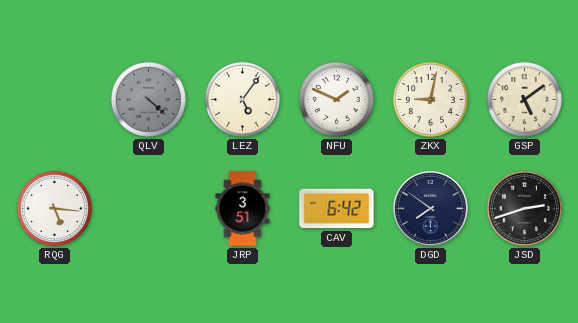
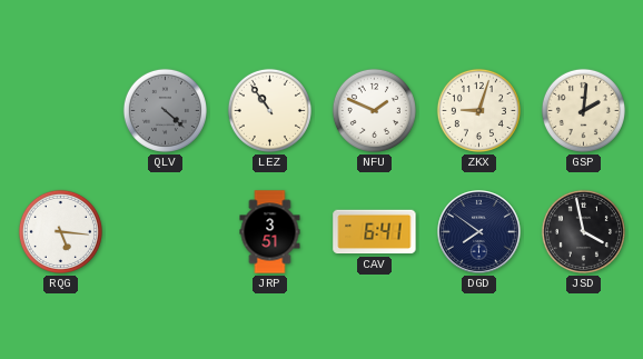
LEZ: 5:06 -> 10:54
ZKX: 9:02 -> 9:03
GSP: 5:09 -> 2:01
CAV: 6:42 -> 6:41
JSD: 2:42 -> 3:58
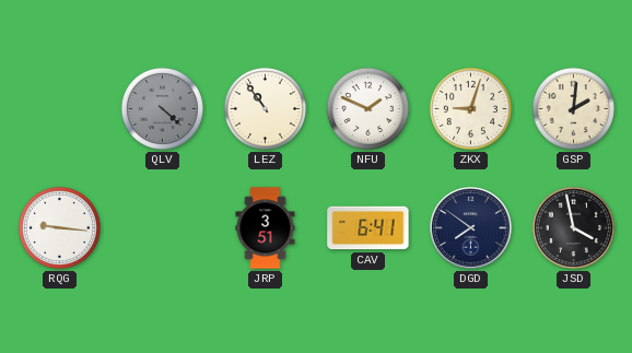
RQG: 5:16 -> 9:16
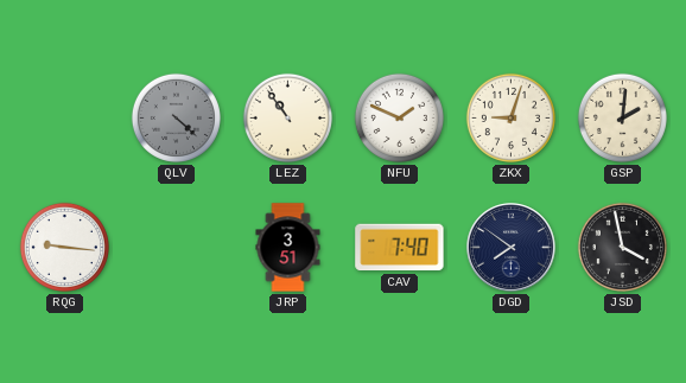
CAV: 6:41 -> 7:40
